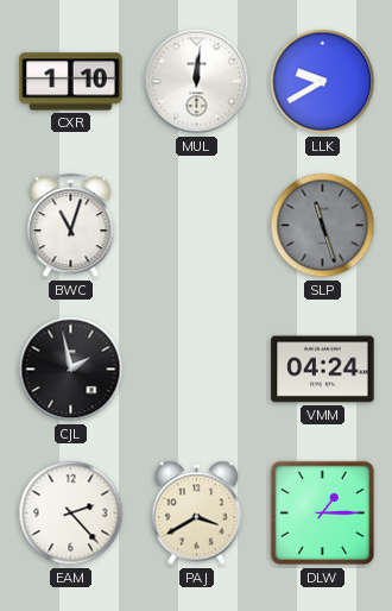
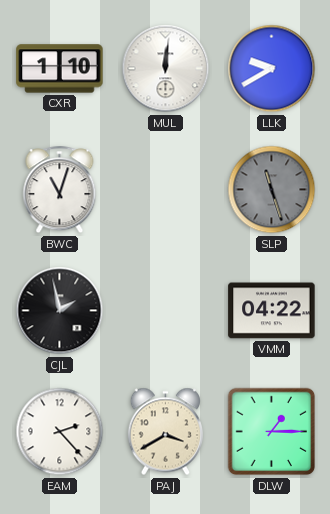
VMM: 04:24 -> 04:22
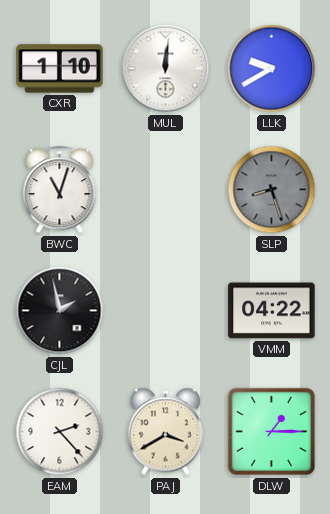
SLP: 11:27 -> 8:27
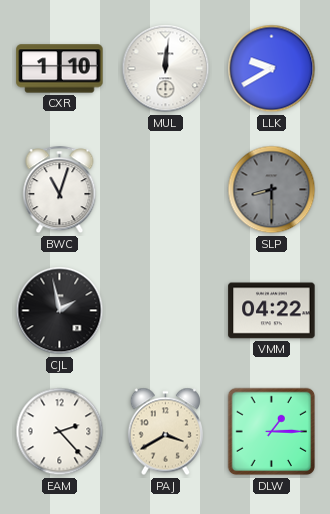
SLP: 8:27 -> 8:30
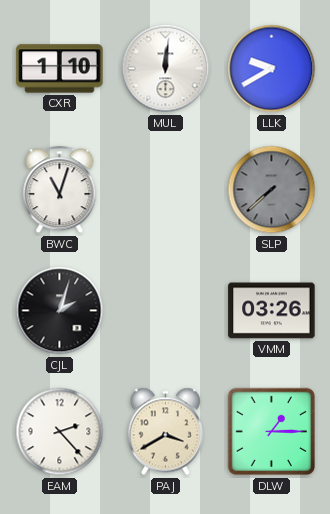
SLP: 8:30 -> 7:38
CJL: 1:58 -> 2:03
VMM: 04:22 -> 03:26
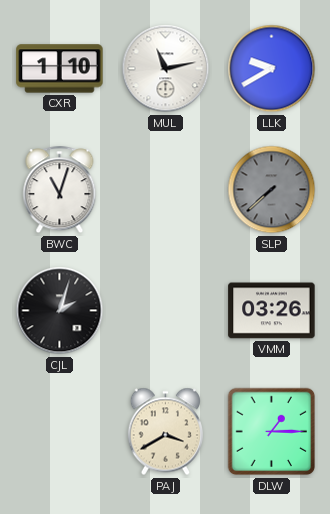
MUL: 12:01 -> 11:13
EAM: 2:23 -> none
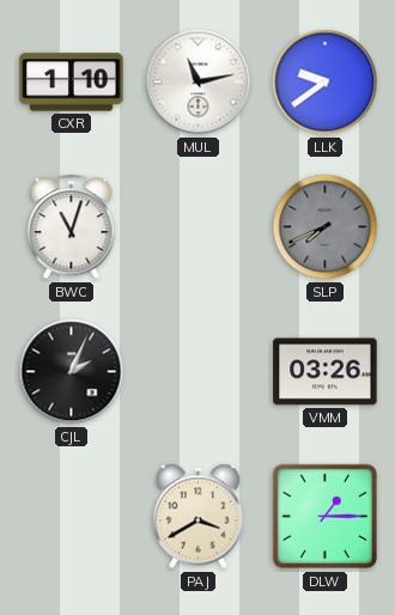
LLK: 9:40 -> 9:39
SLP: 7:38 -> 7:41
CJL: 2:03 -> 2:04
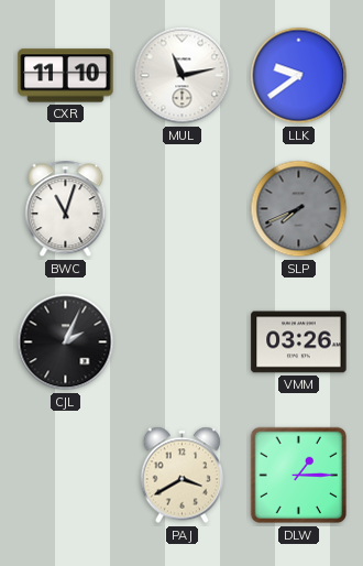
CXR: 1:10 -> 11:10
